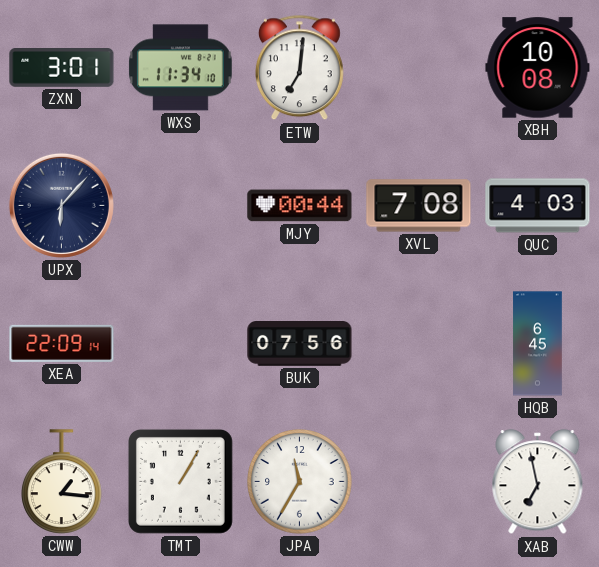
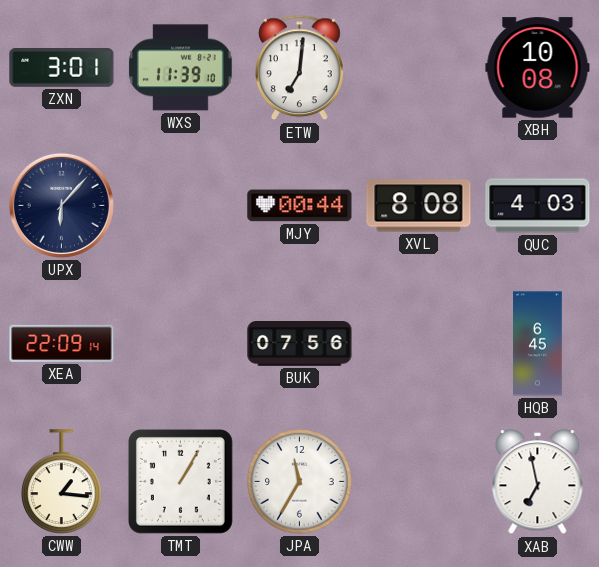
WXS: 11:34 -> 11:39
XVL: 7:08 -> 8:08
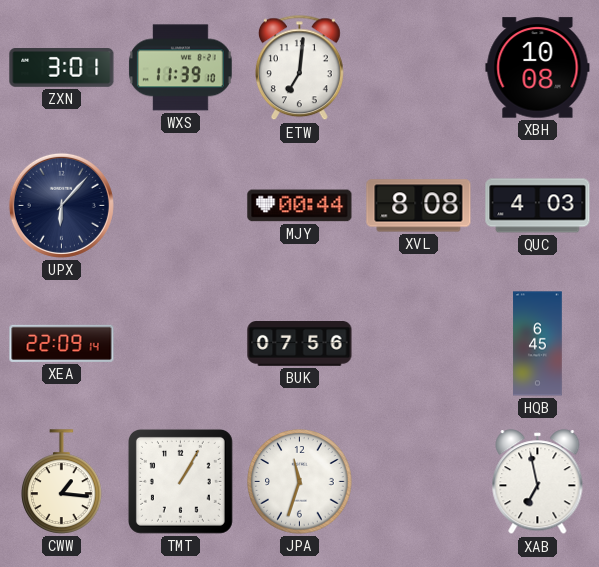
JPA: 11:35 -> 11:33
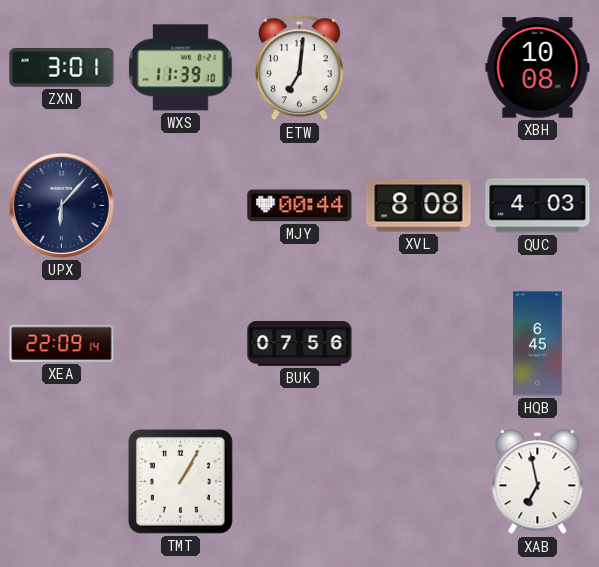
CWW: 1:16 -> none
JPA: 11:33 -> none
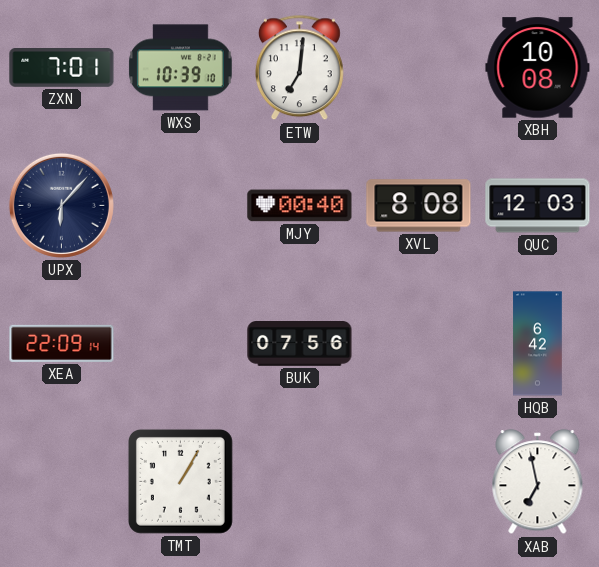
ZXN: 3:01 -> 7:01
WXS: 11:39 -> 10:39
MJY: 00:44 -> 00:40
QUC: 4:03 -> 12:03
HQB: 6:45 -> 6:42
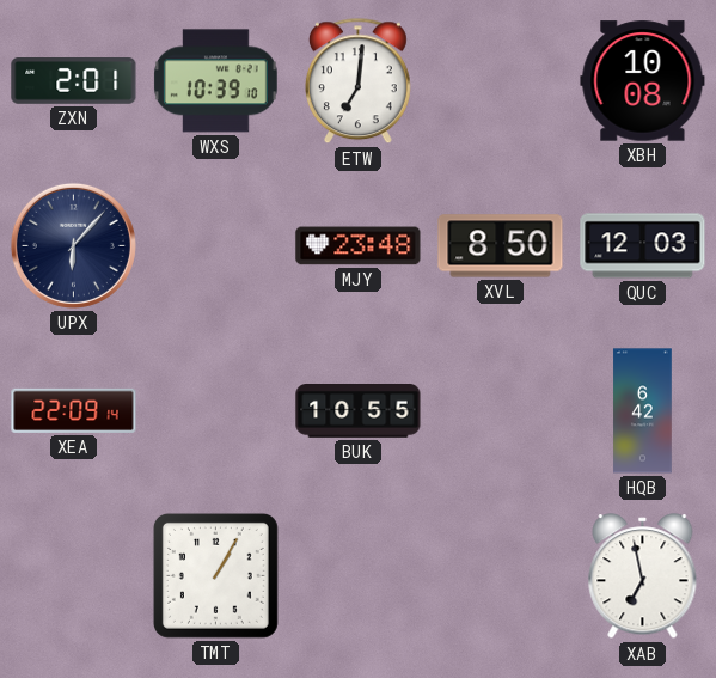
ZXN: 7:01 -> 2:01
MJY: 00:40 -> 23:48
XVL: 8:08 -> 8:50
BUK: 07:56 -> 10:55
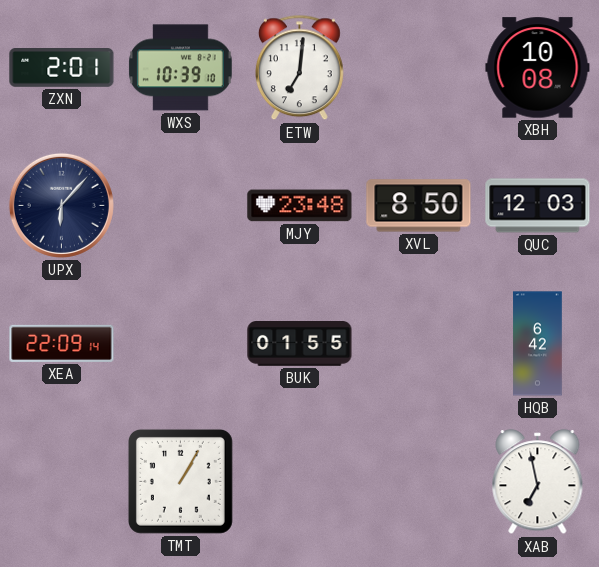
BUK: 10:55 -> 01:55
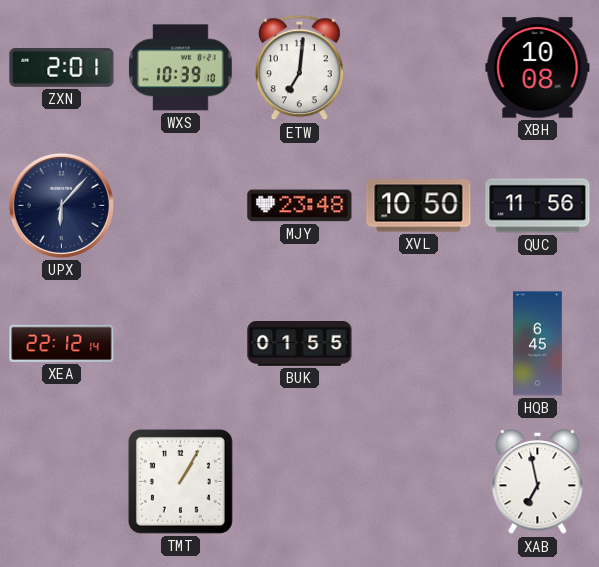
XVL: 8:50 -> 10:50
QUC: 12:03 -> 11:56
XEA: 22:09 -> 22:12
HQB: 6:42 -> 6:45
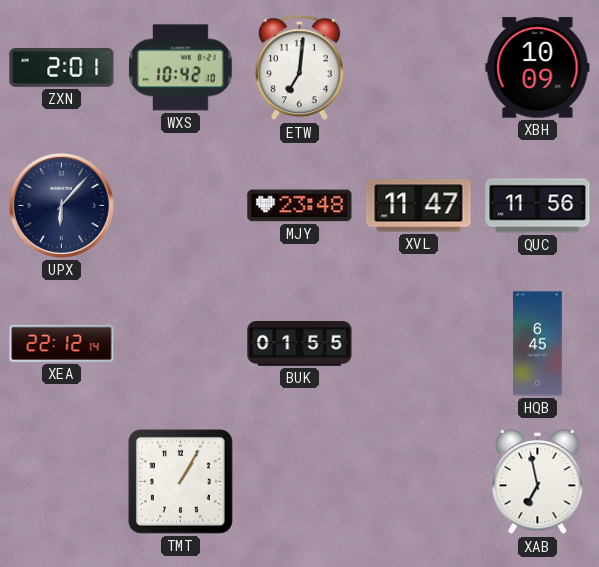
WXS: 10:39 -> 10:42
XBH: 10:08 -> 10:09
XVL: 10:50 -> 11:47
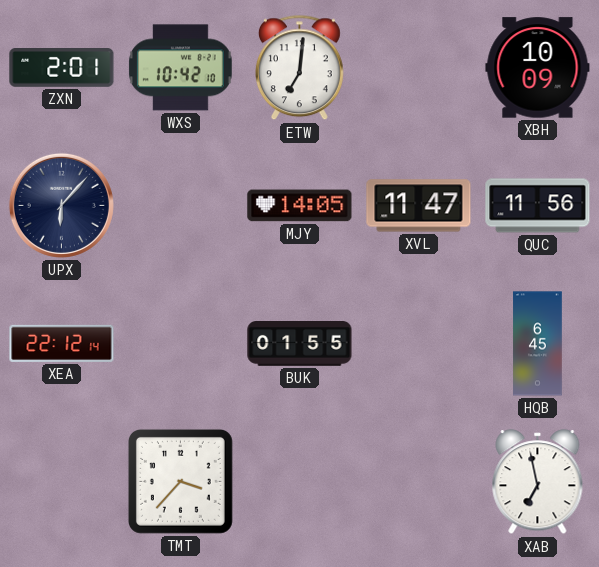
MJY: 23:48 -> 14:05
TMT: 1:05 -> 3:37
